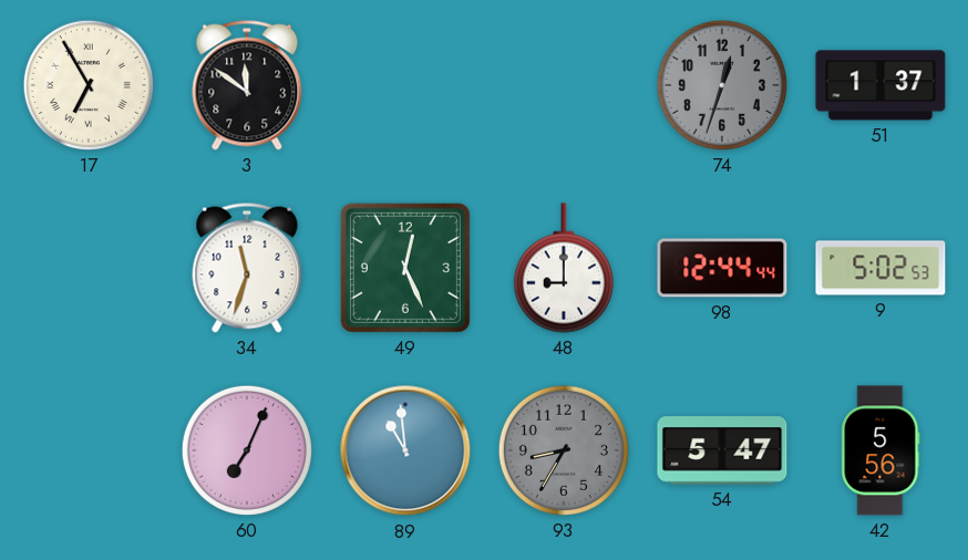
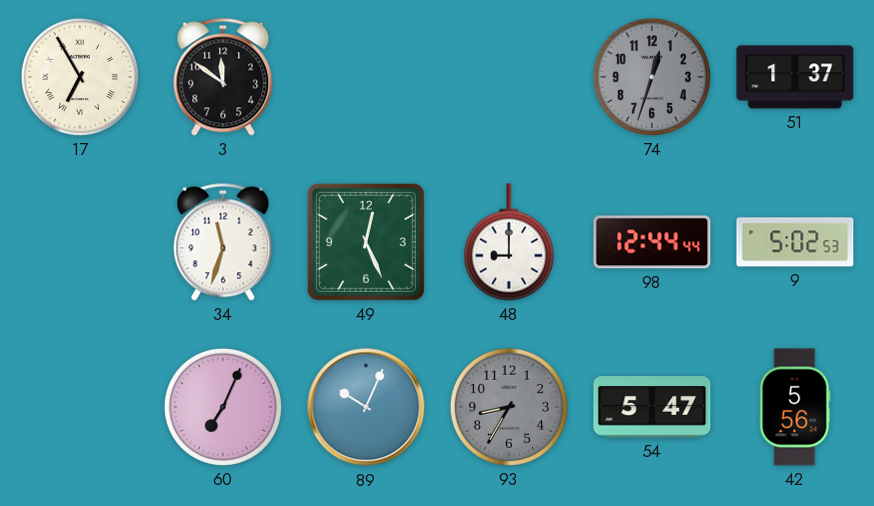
89: 10:59 -> 10:04
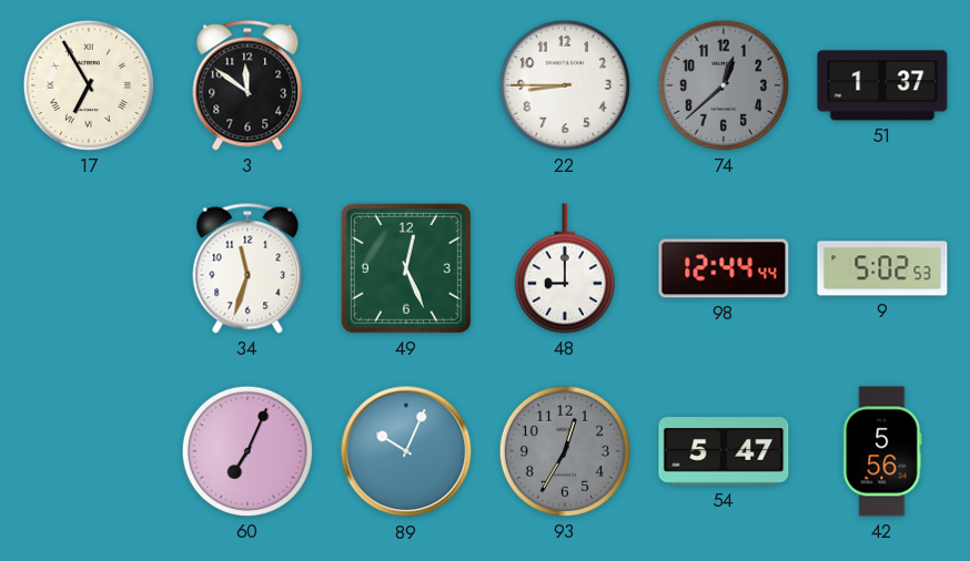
22: none -> 8:45
74: 12:33 -> 12:38
93: 8:35 -> 12:35
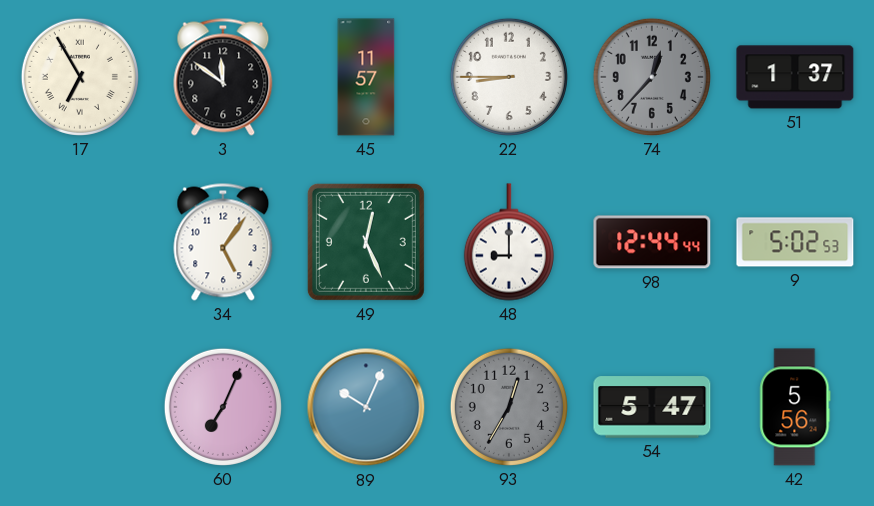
45: none -> 11:57
74: 12:38 -> 12:37
34: 11:33 -> 5:06
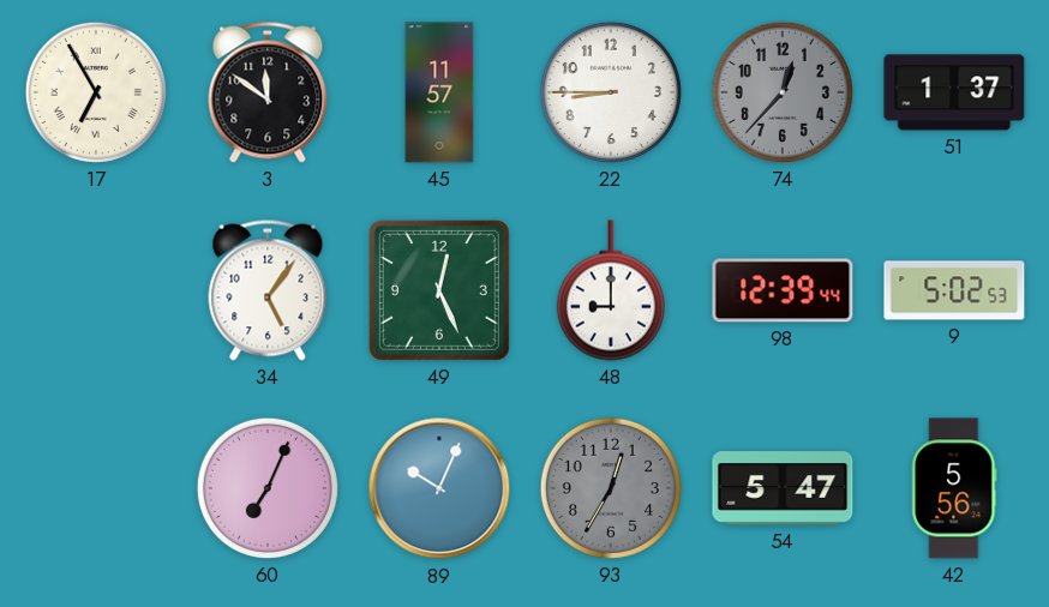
98: 12:44 -> 12:39
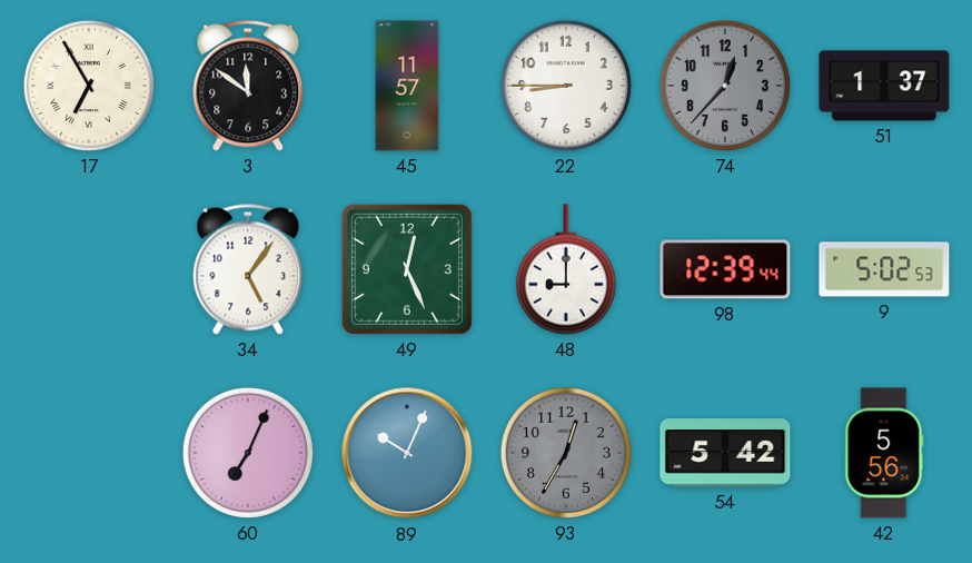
54: 5:47 -> 5:42
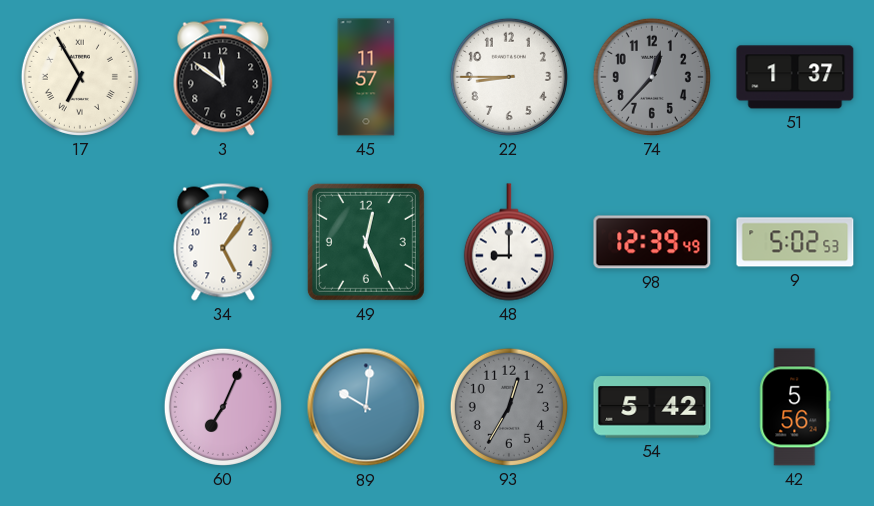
98: 12:39:44 -> 12:39:49
89: 10:04 -> 10:01
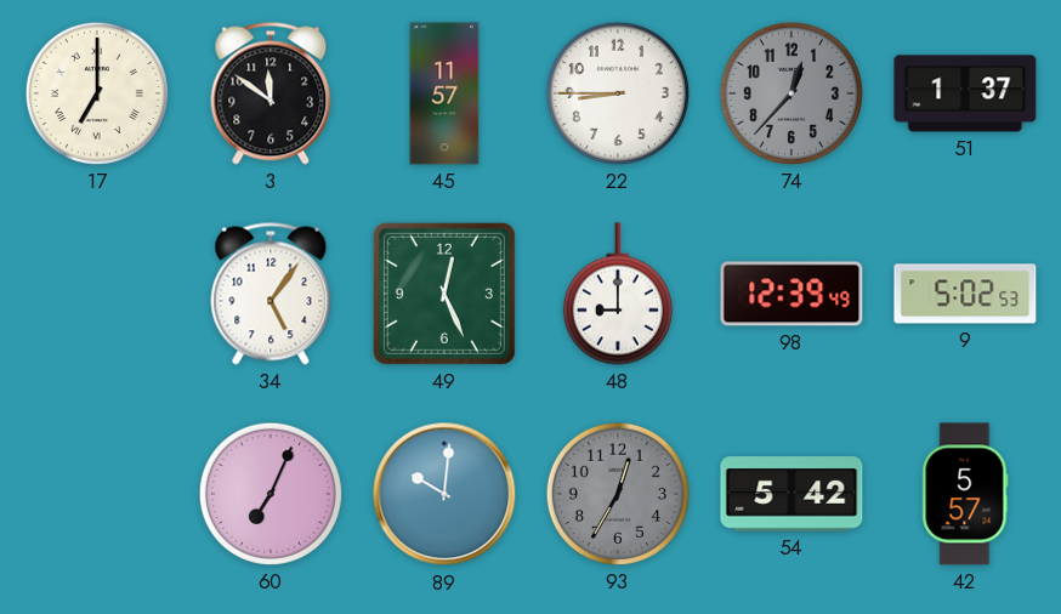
17: 6:55 -> 7:00
42: 5:56 -> 5:57
